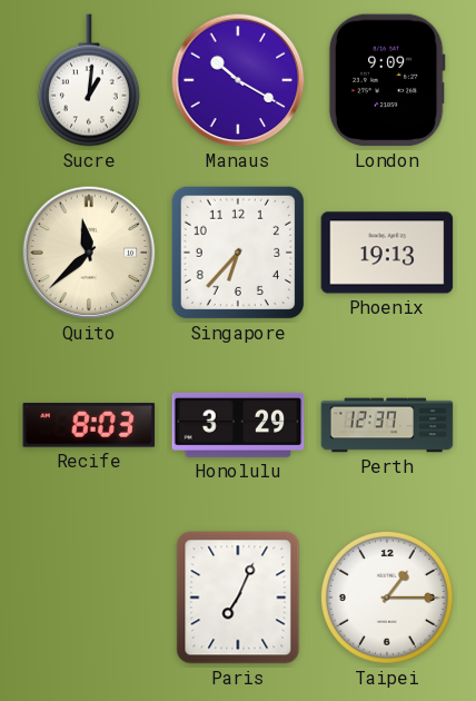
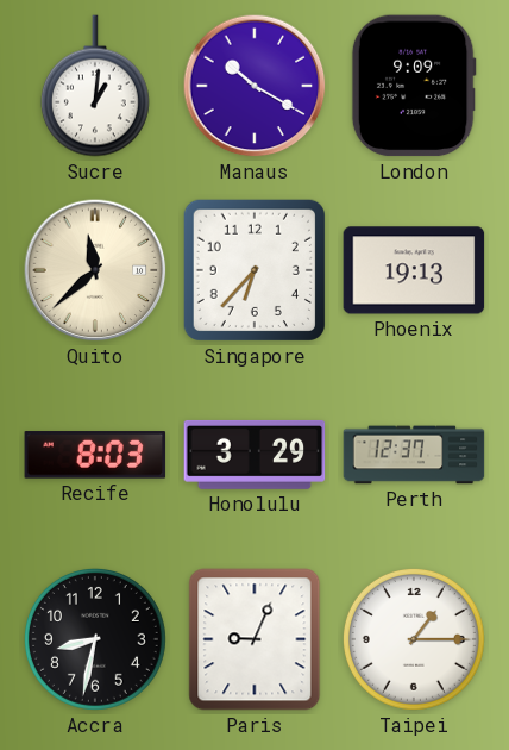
Accra: none -> 8:32
Paris: 7:04 -> 9:04
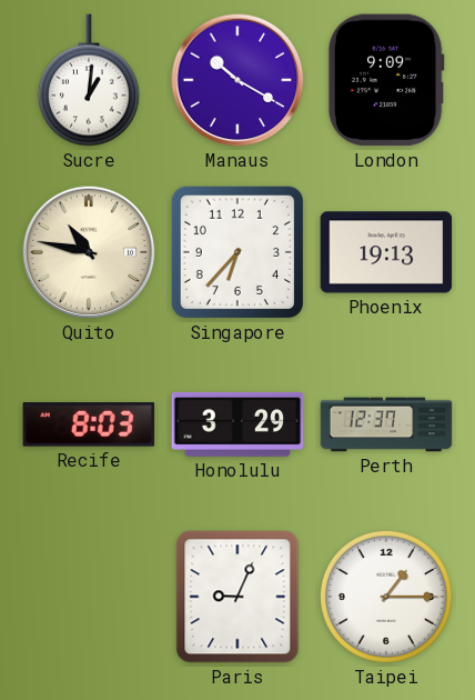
Quito: 11:38 -> 10:47
Accra: 8:32 -> none
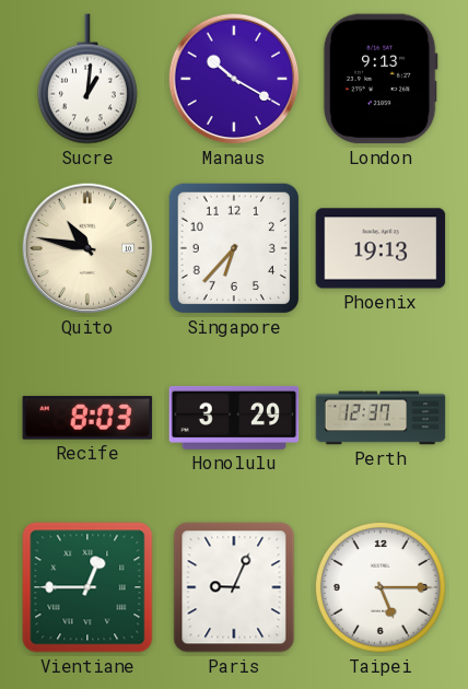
London: 9:09 -> 9:13
Vientiane: none -> 12:45
Taipei: 1:15 -> 5:15
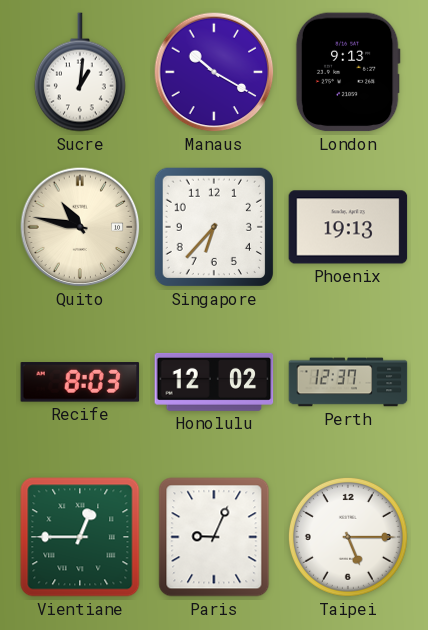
Honolulu: 3:29 -> 12:02
